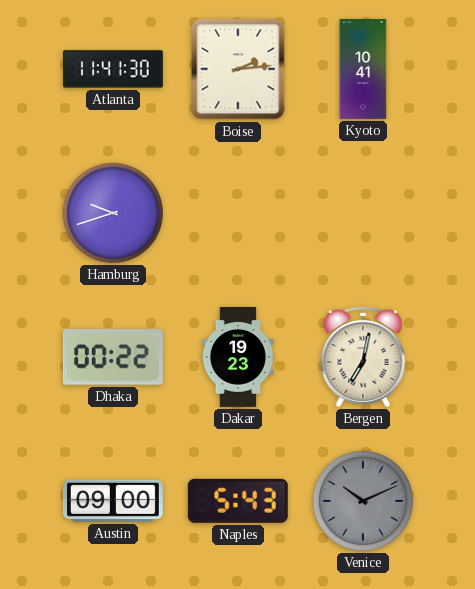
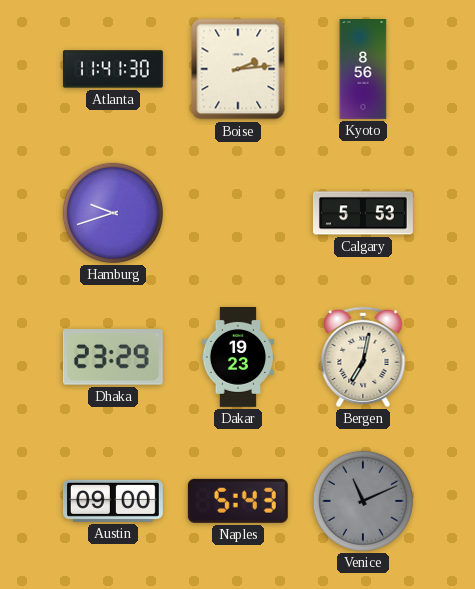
Kyoto: 10:41 -> 8:56
Calgary: none -> 5:53
Dhaka: 00:22 -> 23:29
Venice: 10:11 -> 11:11
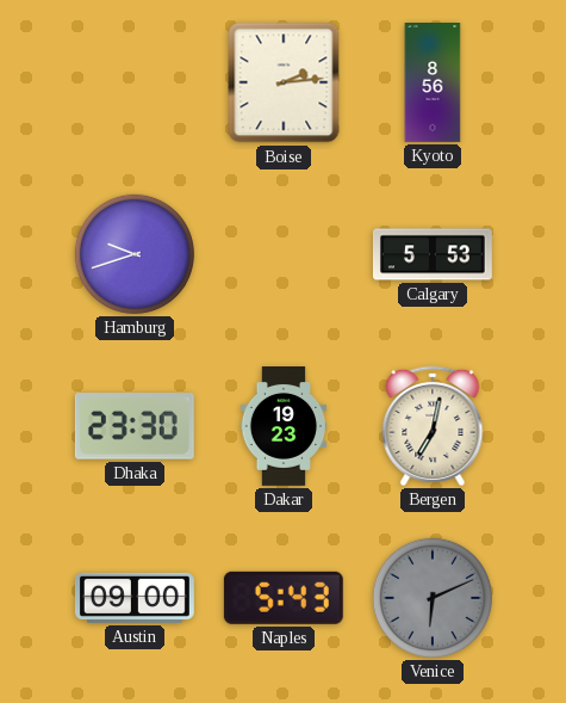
Atlanta: 11:41 -> none
Dhaka: 23:29 -> 23:30
Venice: 11:11 -> 6:11
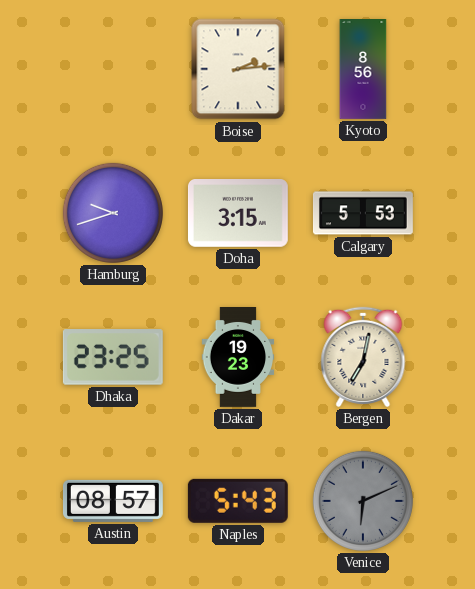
Doha: none -> 3:15
Dhaka: 23:30 -> 23:25
Austin: 09:00 -> 08:57
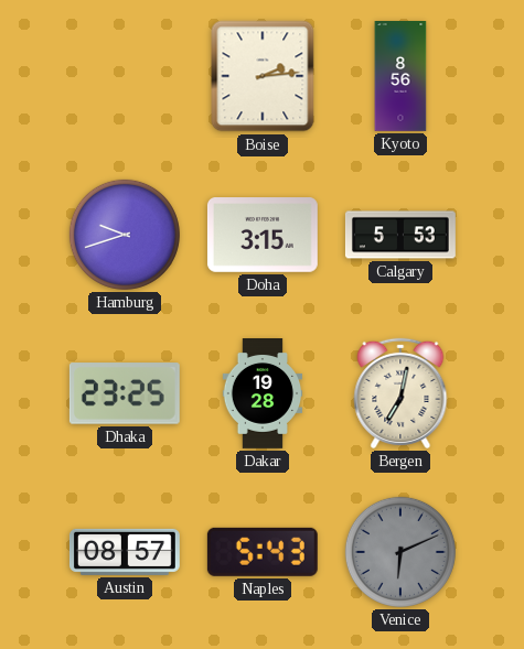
Dakar: 19:23 -> 19:28
